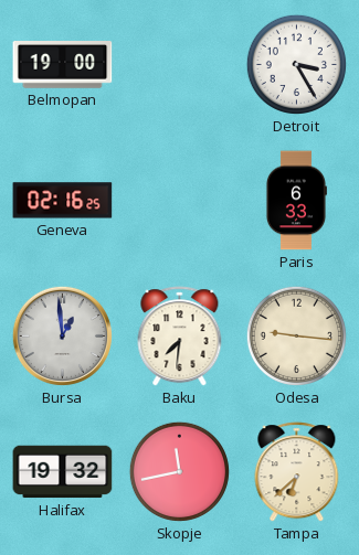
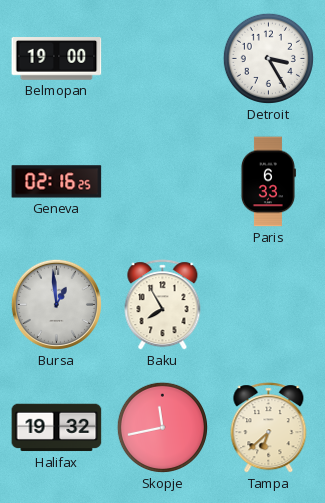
Baku: 7:31 -> 7:55
Odesa: 9:16 -> none
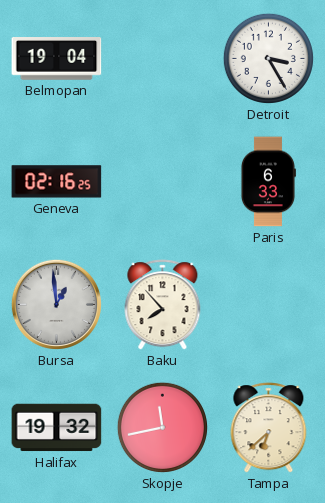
Belmopan: 19:00 -> 19:04
Baku: 7:55 -> 7:53
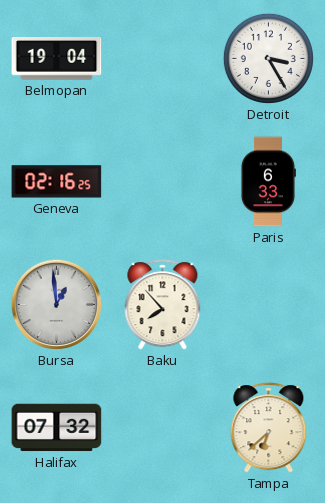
Halifax: 19:32 -> 07:32
Skopje: 11:43 -> none
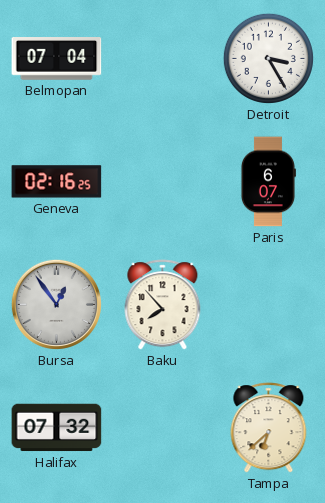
Belmopan: 19:04 -> 07:04
Paris: 6:33 -> 6:07
Bursa: 12:59 -> 12:54
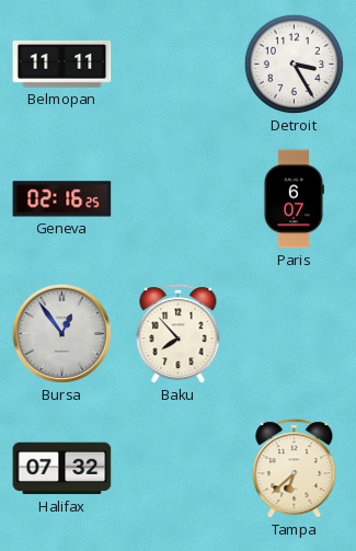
Belmopan: 07:04 -> 11:11
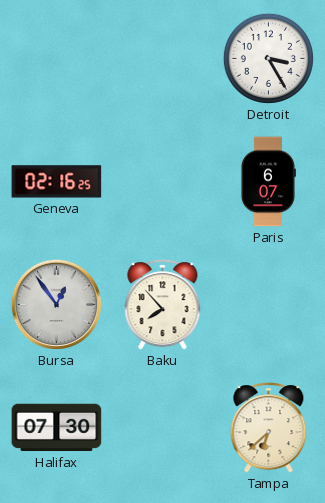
Belmopan: 11:11 -> none
Halifax: 07:32 -> 07:30
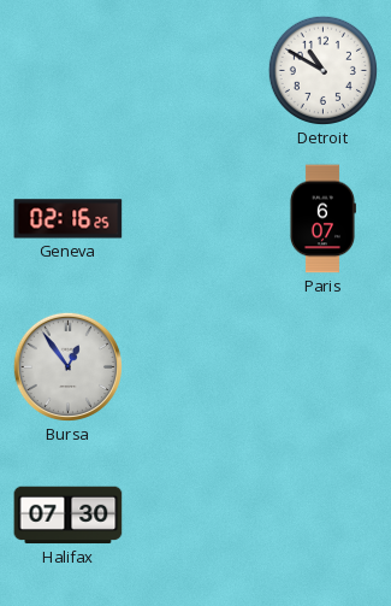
Detroit: 3:25 -> 10:50
Baku: 7:53 -> none
Tampa: 6:38 -> none
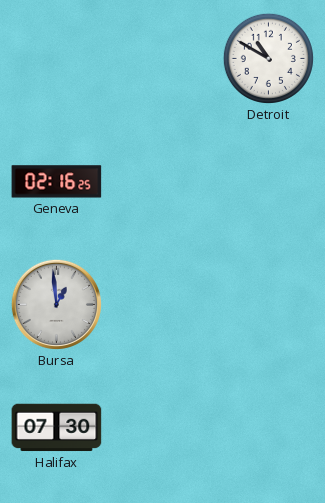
Paris: 6:07 -> none
Bursa: 12:54 -> 12:59
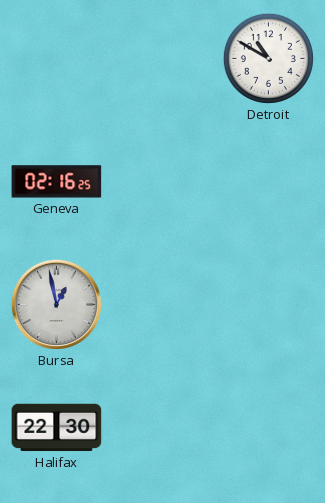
Bursa: 12:59 -> 12:58
Halifax: 07:30 -> 22:30
